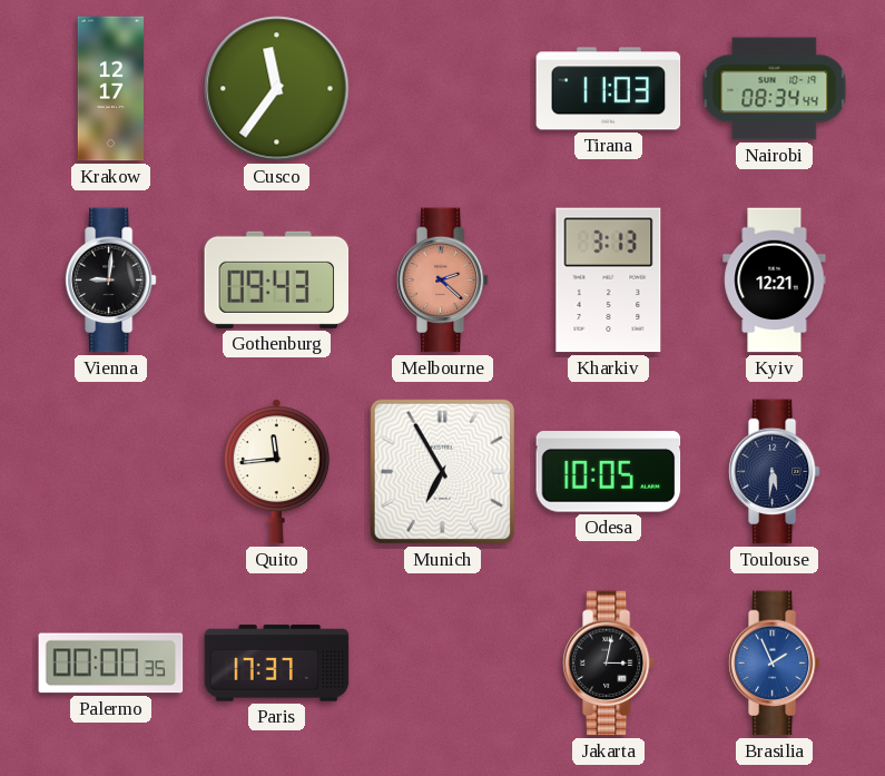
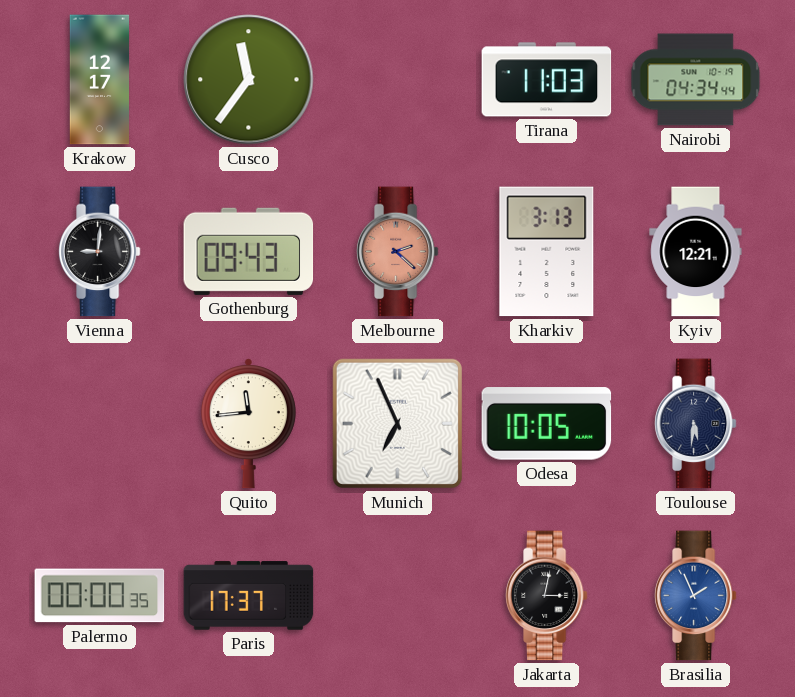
Nairobi: 08:34 -> 04:34
Munich: 6:55 -> 6:56
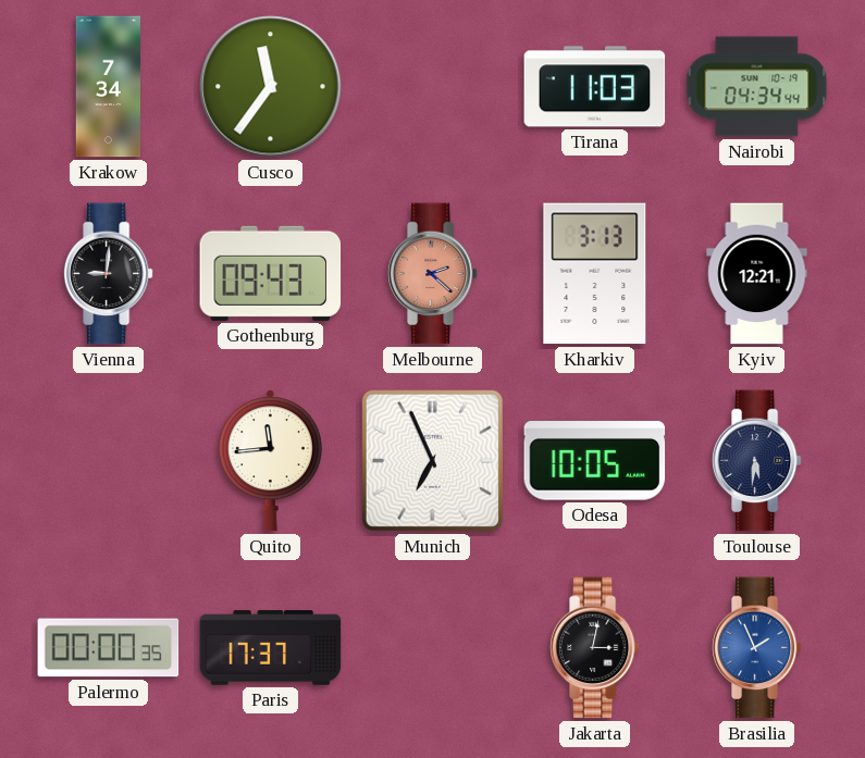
Krakow: 12:17 -> 7:34
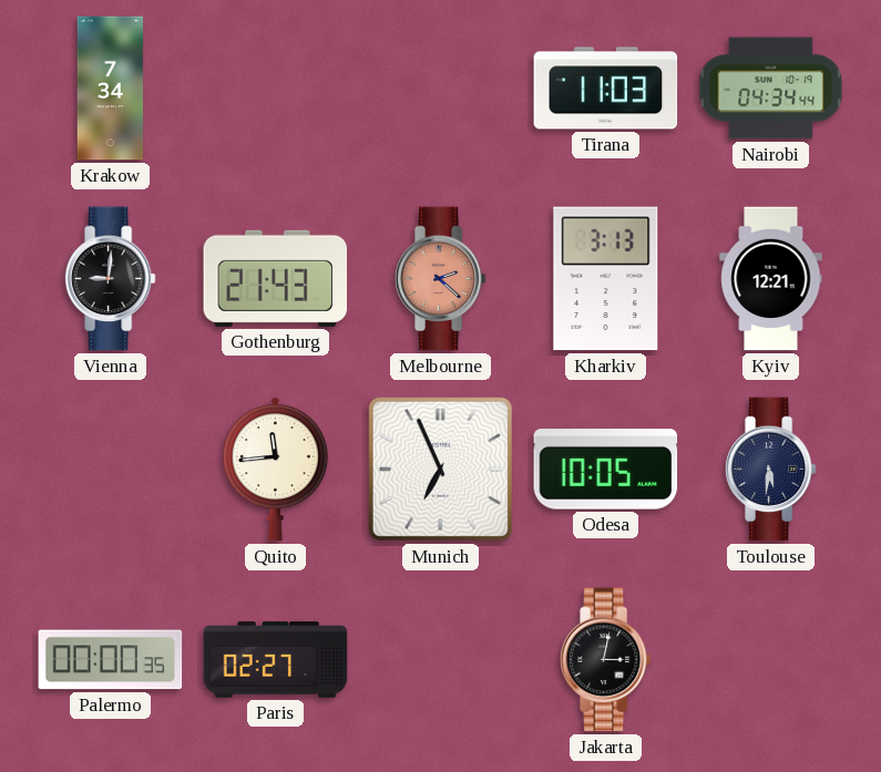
Cusco: 11:36 -> none
Gothenburg: 09:43 -> 21:43
Paris: 17:37 -> 02:27
Brasilia: 1:56 -> none
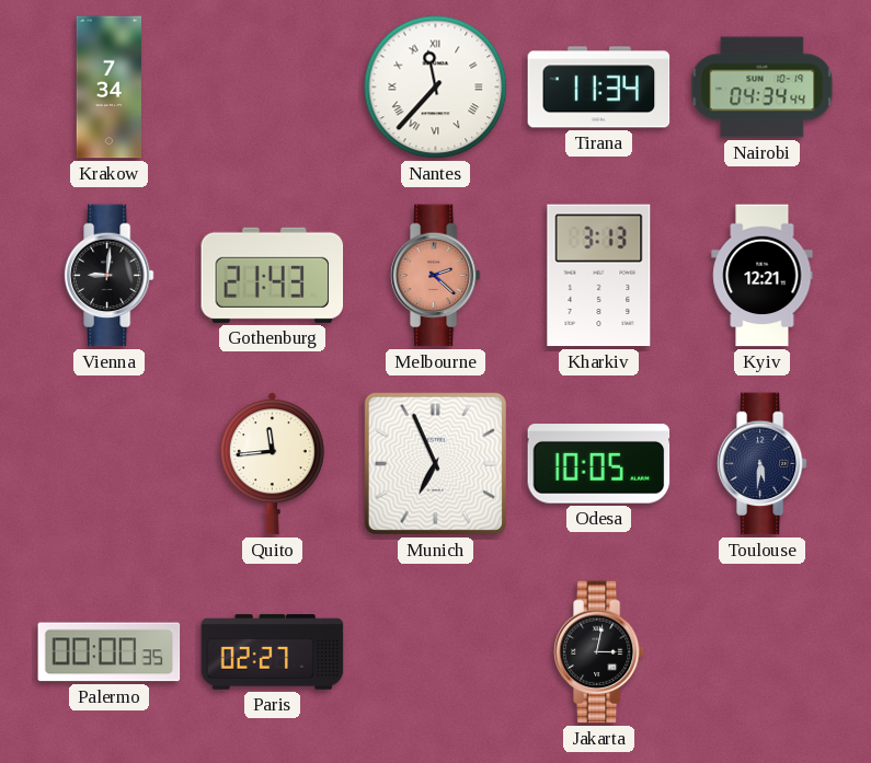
Nantes: none -> 11:37
Tirana: 11:03 -> 11:34
